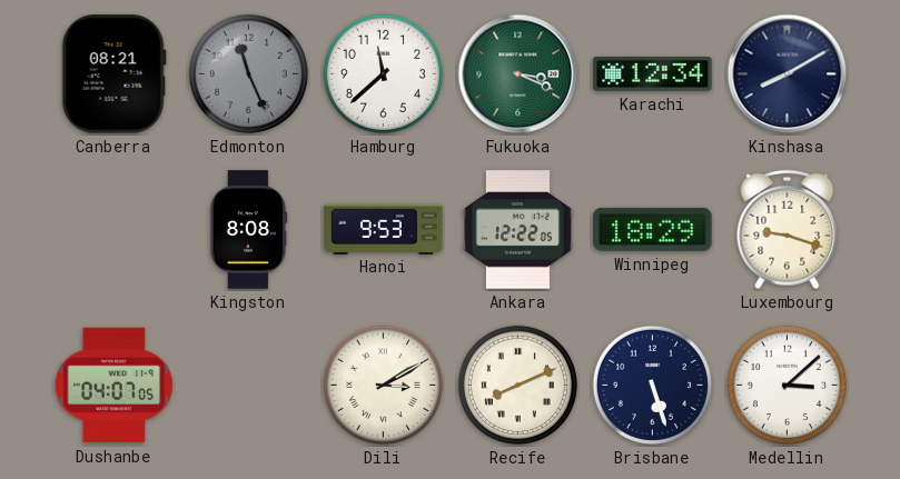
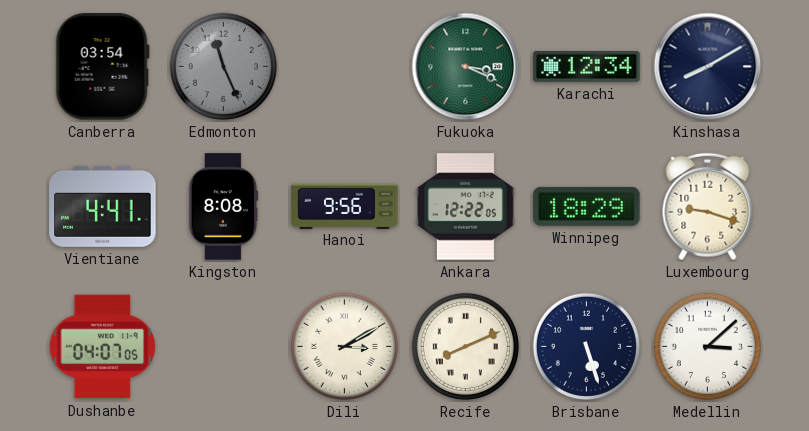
Canberra: 08:21 -> 03:54
Hamburg: 11:38 -> none
Vientiane: none -> 4:41
Hanoi: 9:53 -> 9:56
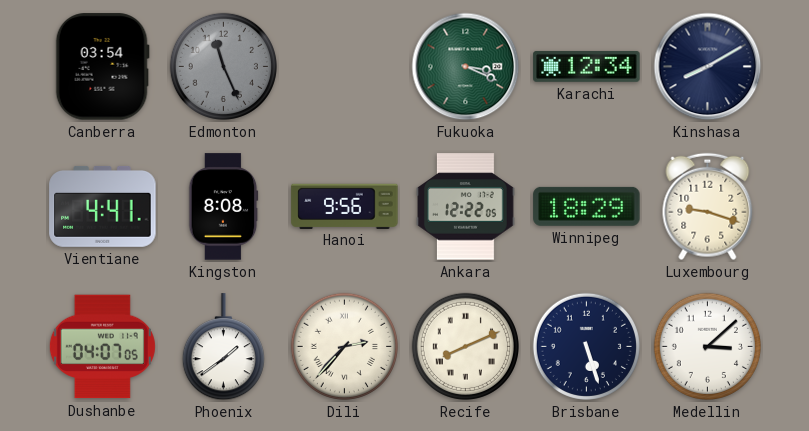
Phoenix: none -> 1:39
Dili: 3:10 -> 2:37
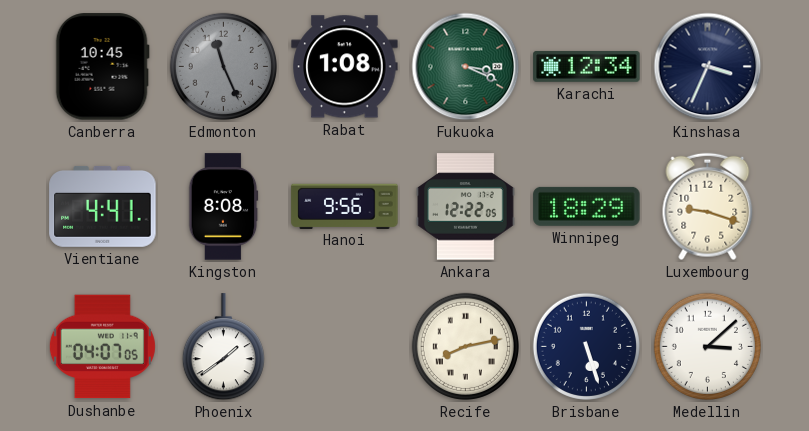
Canberra: 03:54 -> 10:45
Rabat: none -> 1:08
Kinshasa: 8:10 -> 3:34
Dili: 2:37 -> none
Recife: 8:11 -> 8:13
